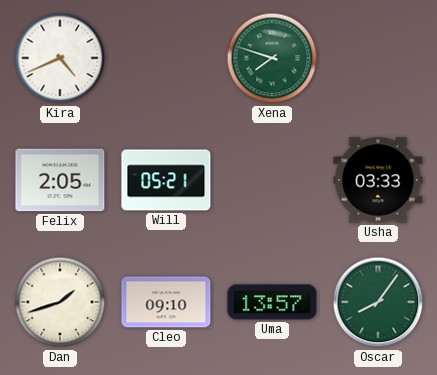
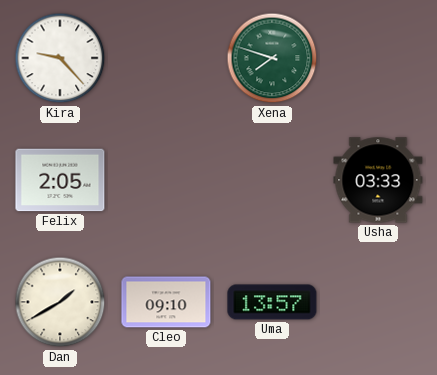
Kira: 4:41 -> 9:23
Will: 05:21 -> none
Dan: 1:42 -> 1:40
Oscar: 8:06 -> none
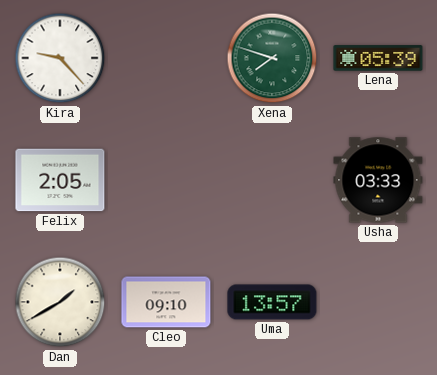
Lena: none -> 05:39
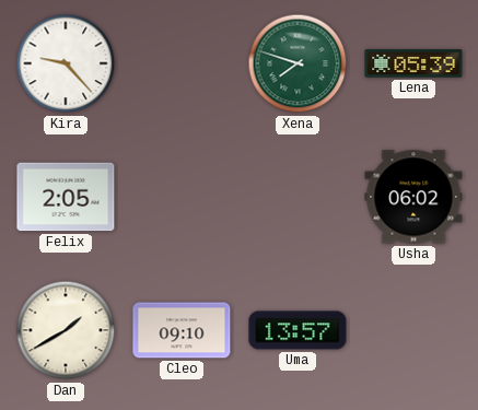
Usha: 03:33 -> 06:02
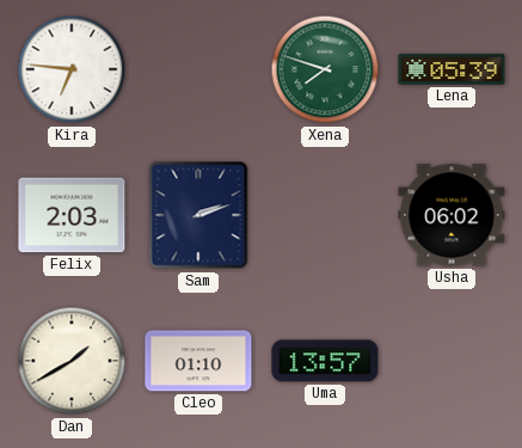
Kira: 9:23 -> 6:46
Felix: 2:05 -> 2:03
Sam: none -> 2:12
Cleo: 09:10 -> 01:10
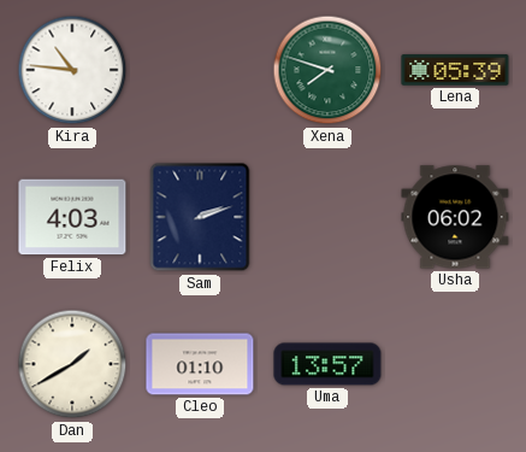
Kira: 6:46 -> 10:46
Felix: 2:03 -> 4:03
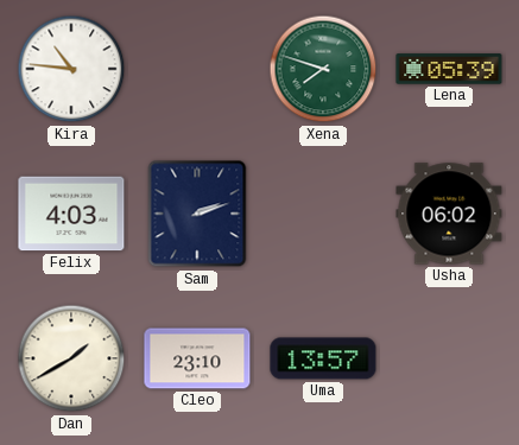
Cleo: 01:10 -> 23:10
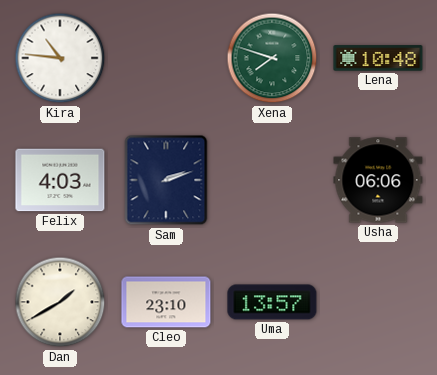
Lena: 05:39 -> 10:48
Usha: 06:02 -> 06:06
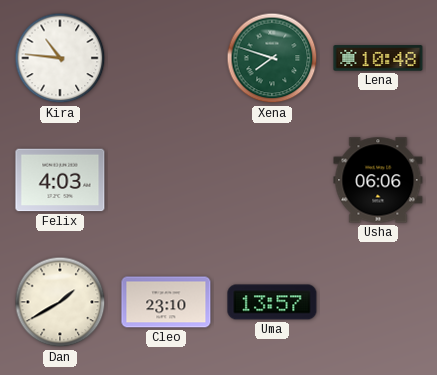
Sam: 2:12 -> none
